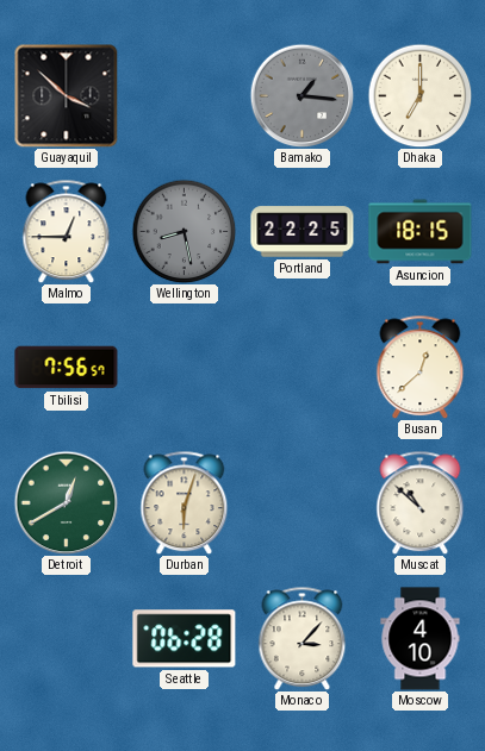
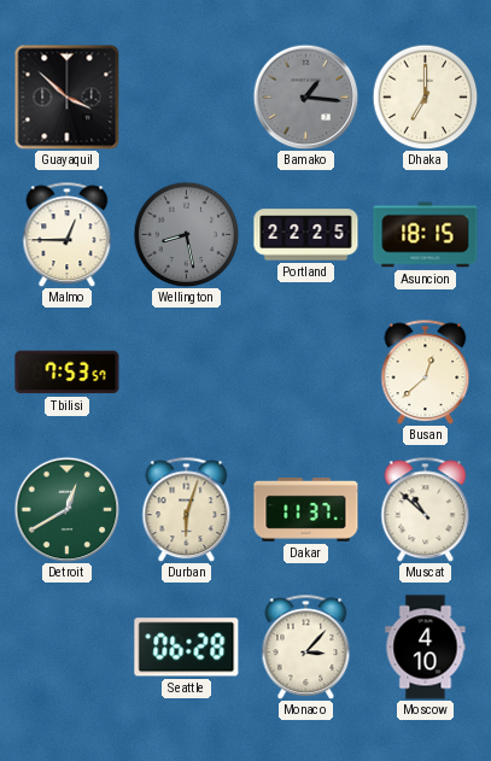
Tbilisi: 7:56 -> 7:53
Dakar: none -> 11:37
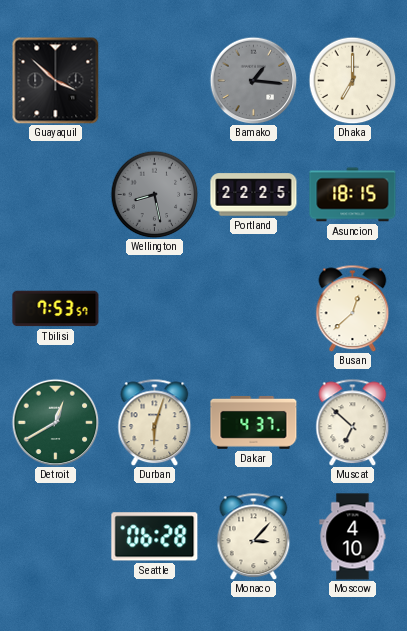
Malmo: 12:45 -> none
Dakar: 11:37 -> 4:37
Muscat: 10:52 -> 6:52
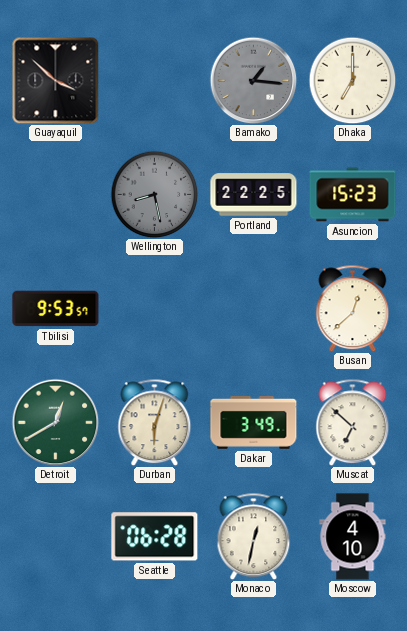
Asuncion: 18:15 -> 15:23
Tbilisi: 7:53 -> 9:53
Dakar: 4:37 -> 3:49
Monaco: 3:07 -> 12:32
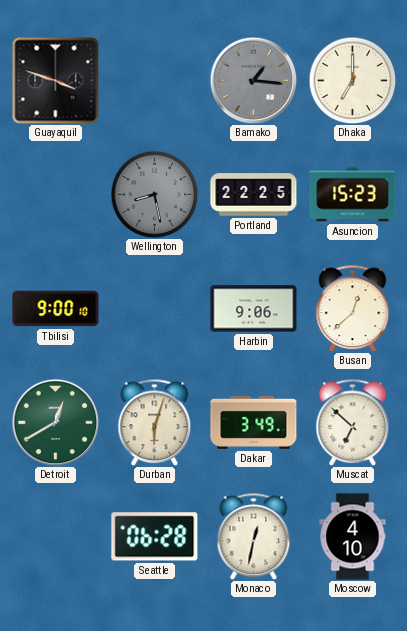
Guayaquil: 3:52 -> 3:48
Tbilisi: 9:53 -> 9:00
Harbin: none -> 9:06
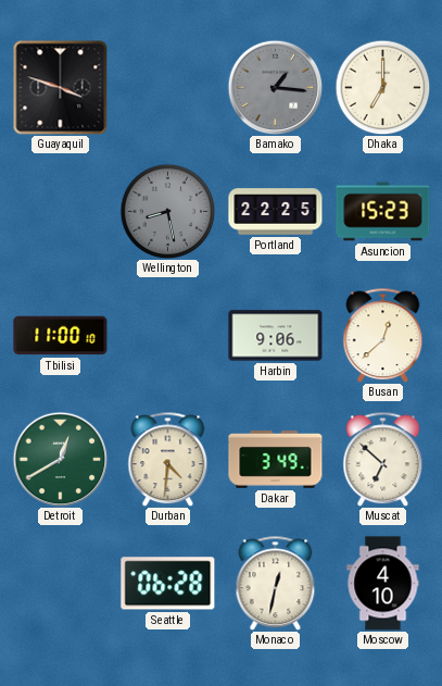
Tbilisi: 9:00 -> 11:00
Durban: 6:03 -> 4:31
